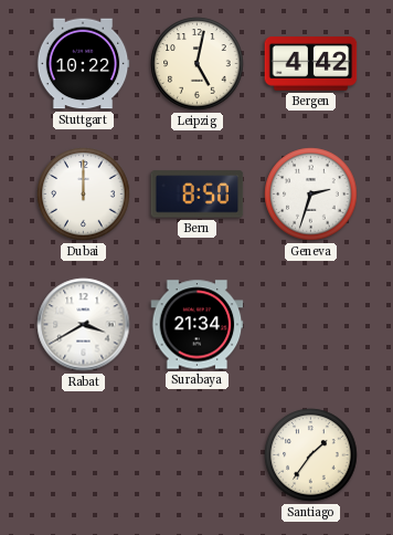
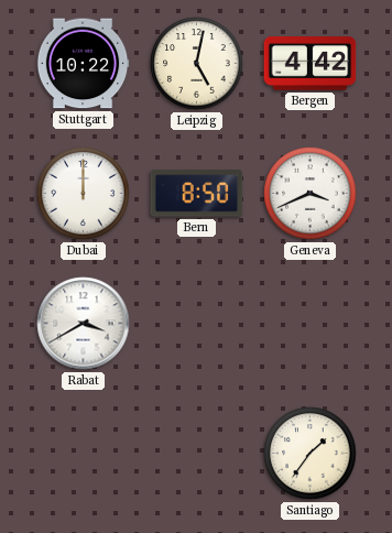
Geneva: 2:33 -> 3:41
Surabaya: 21:34 -> none
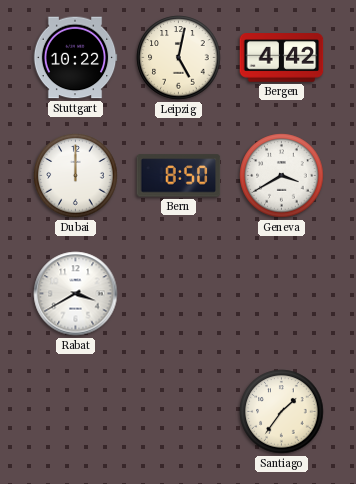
Geneva: 3:41 -> 3:40
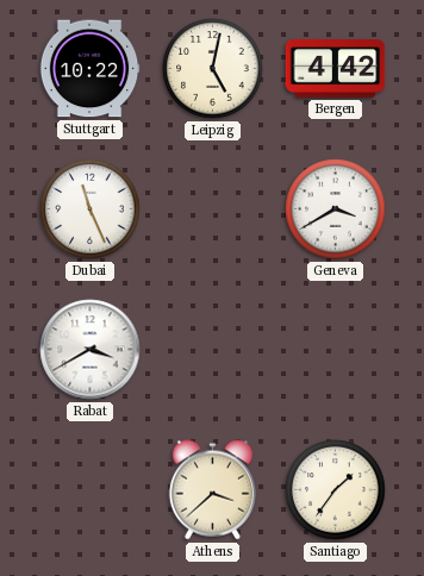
Dubai: 12:00 -> 11:26
Bern: 8:50 -> none
Athens: none -> 3:38
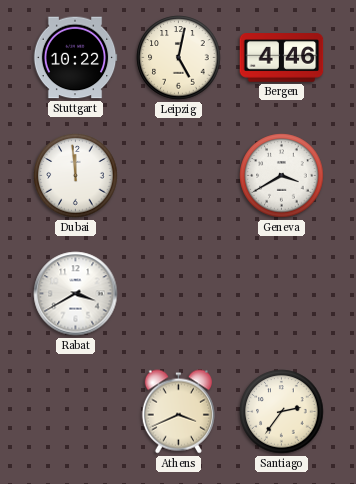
Bergen: 4:42 -> 4:46
Dubai: 11:26 -> 11:59
Athens: 3:38 -> 3:41
Santiago: 1:36 -> 2:36
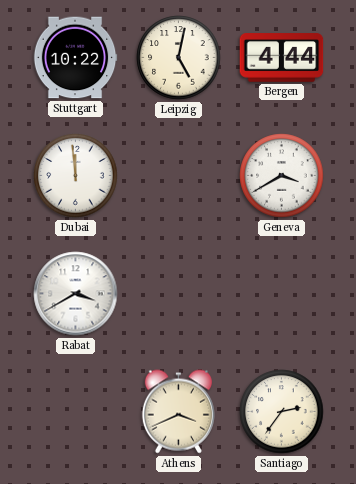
Bergen: 4:46 -> 4:44
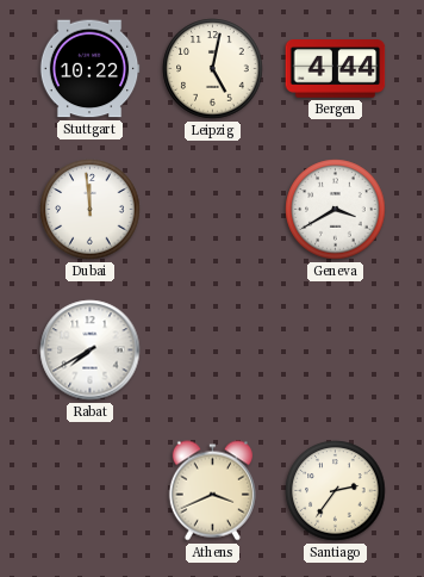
Rabat: 3:40 -> 7:40
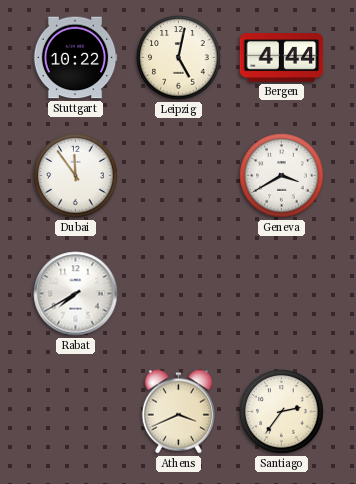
Dubai: 11:59 -> 11:54
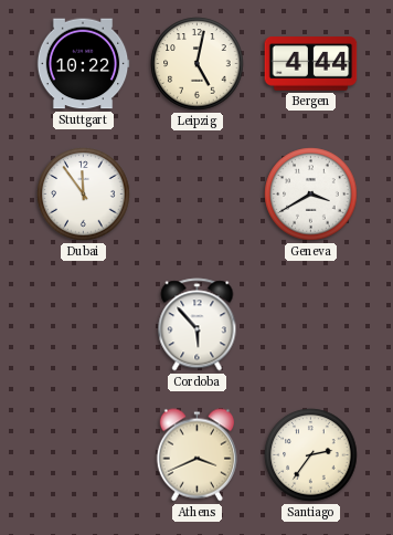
Rabat: 7:40 -> none
Cordoba: none -> 5:53
